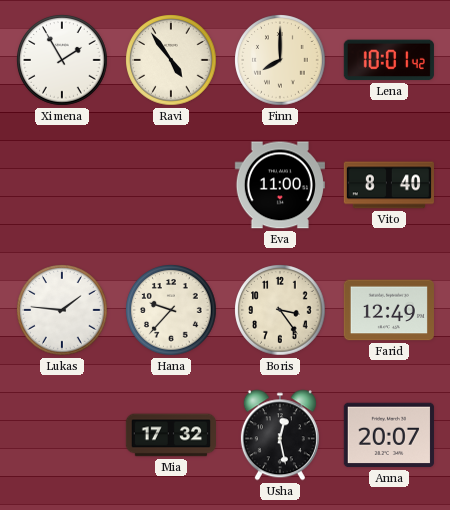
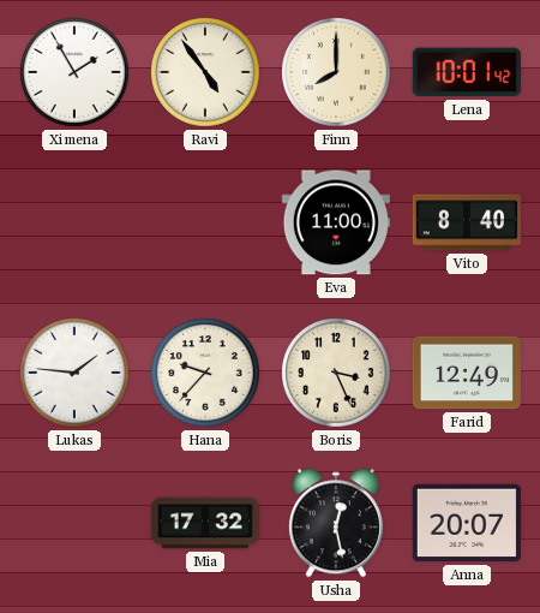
Boris: 3:24 -> 3:26
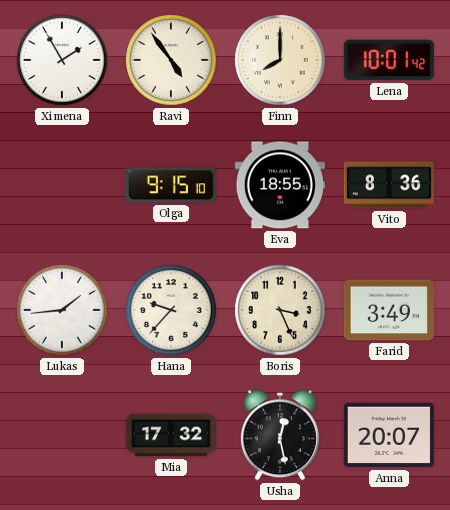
Olga: none -> 9:15
Eva: 11:00 -> 18:55
Vito: 8:40 -> 8:36
Lukas: 1:46 -> 1:44
Farid: 12:49 -> 3:49
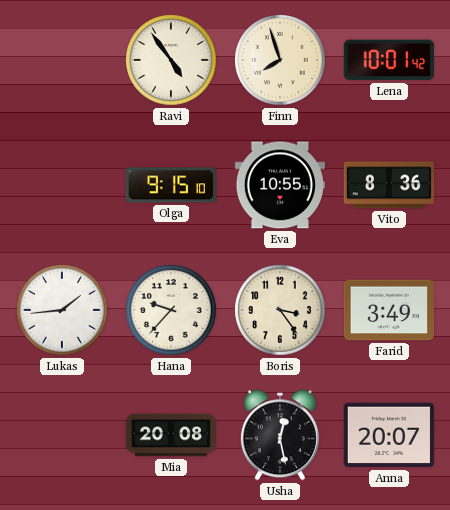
Ximena: 1:55 -> none
Finn: 8:00 -> 7:57
Eva: 18:55 -> 10:55
Boris: 3:26 -> 3:24
Mia: 17:32 -> 20:08
